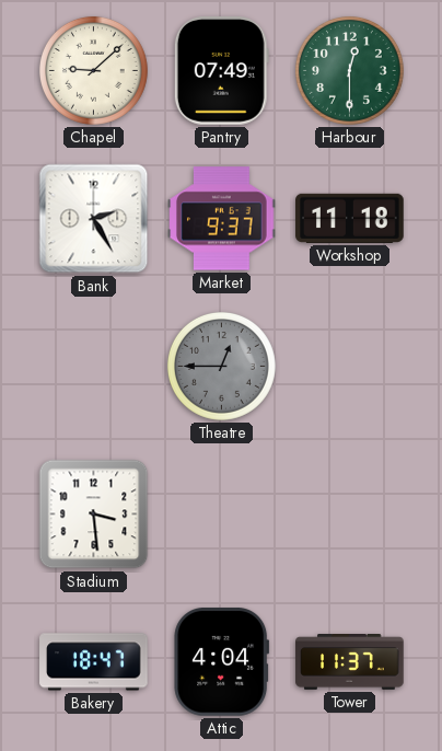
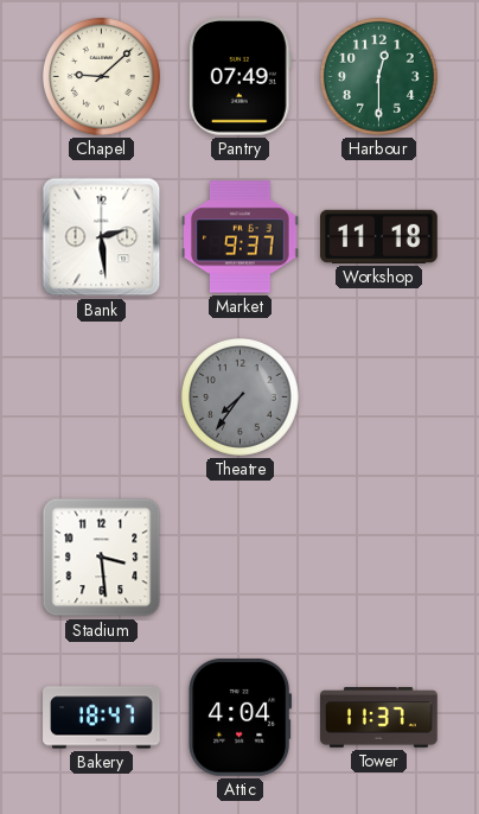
Bank: 2:25 -> 2:29
Theatre: 12:45 -> 7:36
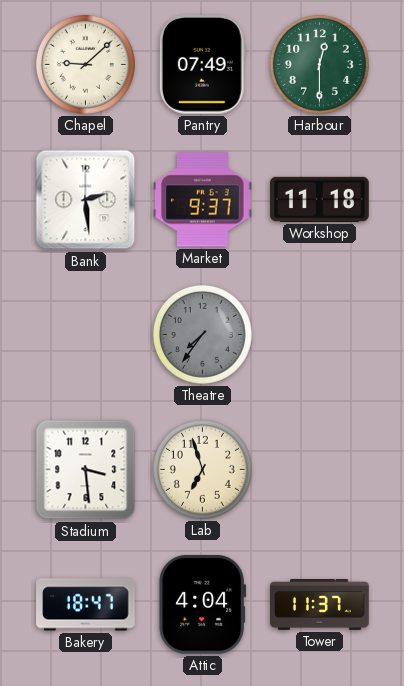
Lab: none -> 6:57
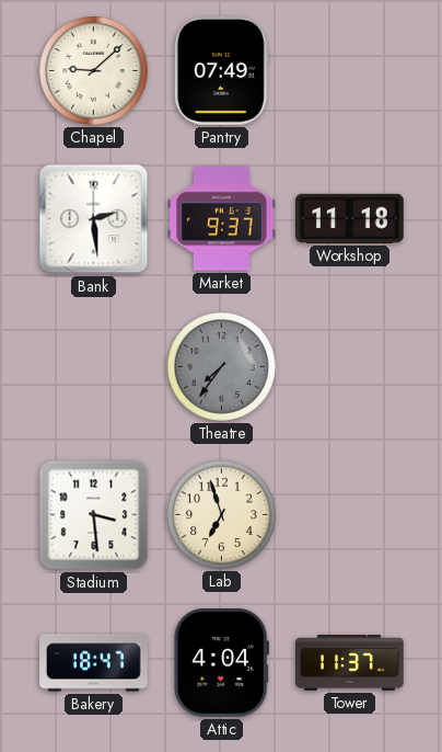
Harbour: 12:30 -> none
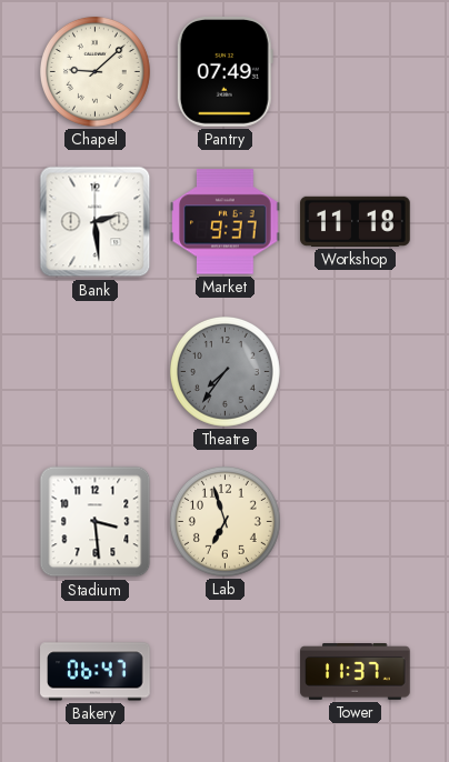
Bakery: 18:47 -> 06:47
Attic: 4:04 -> none
